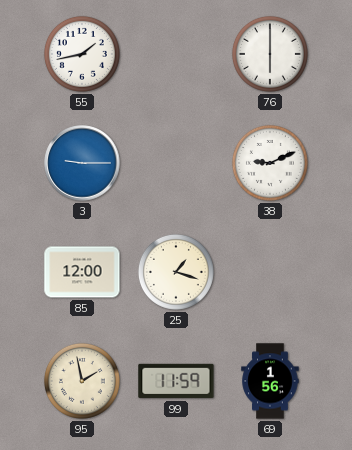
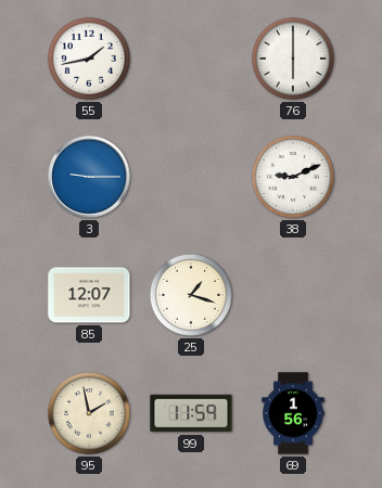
85: 12:00 -> 12:07
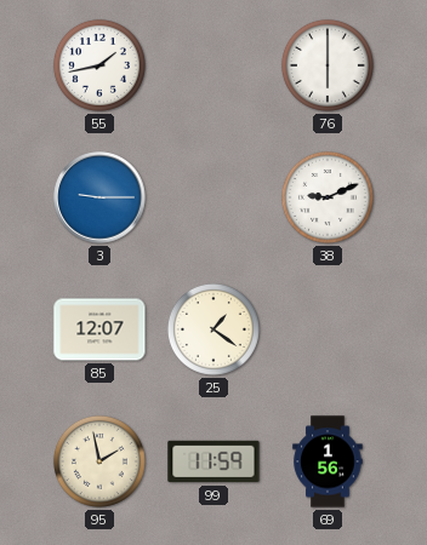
25: 1:18 -> 1:21
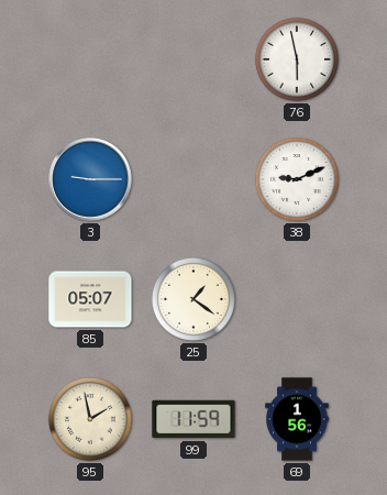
55: 1:43 -> none
76: 6:00 -> 5:58
85: 12:07 -> 05:07
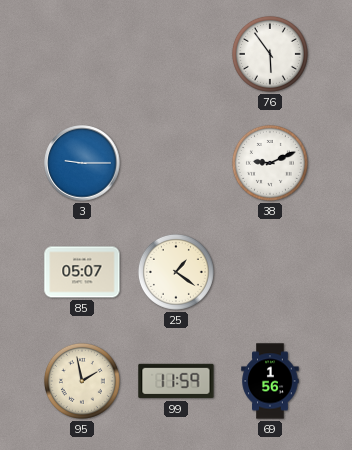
76: 5:58 -> 5:54
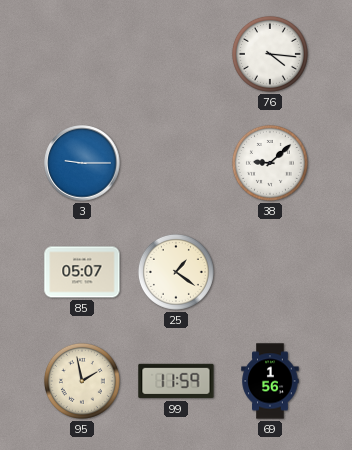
76: 5:54 -> 4:16
38: 9:11 -> 9:08
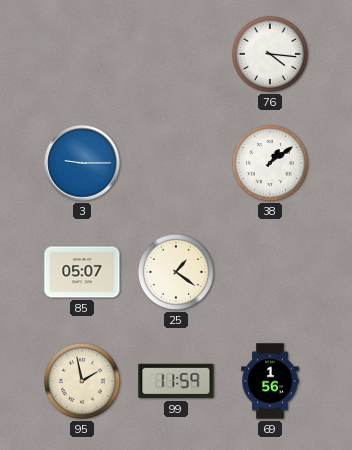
38: 9:08 -> 1:09
